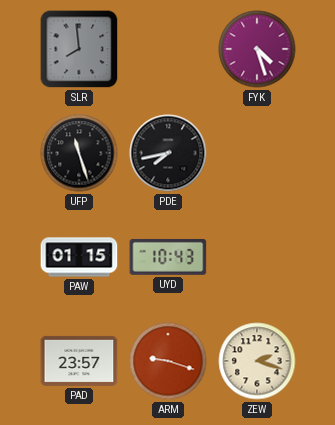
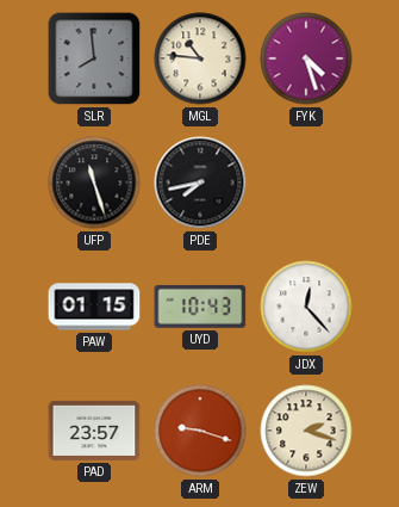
MGL: none -> 10:46
JDX: none -> 12:23
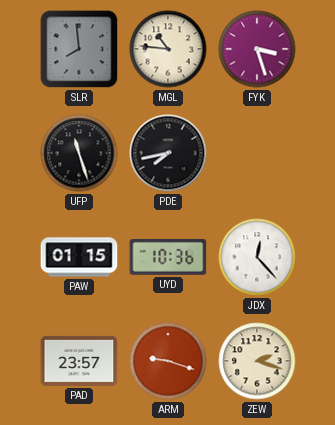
FYK: 4:27 -> 3:27
UYD: 10:43 -> 10:36
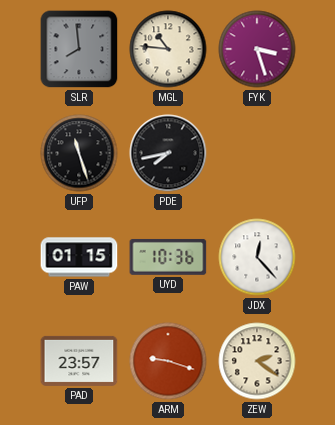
ZEW: 2:18 -> 2:21
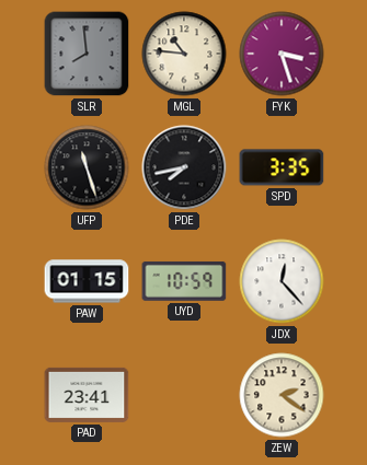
SPD: none -> 3:35
UYD: 10:36 -> 10:59
PAD: 23:57 -> 23:41
ARM: 9:18 -> none
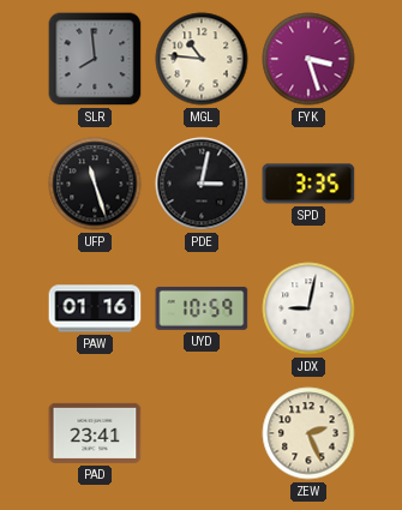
PDE: 7:43 -> 3:02
PAW: 01:15 -> 01:16
JDX: 12:23 -> 9:02
ZEW: 2:21 -> 2:26
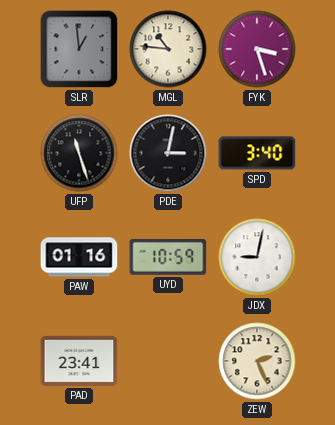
SLR: 7:59 -> 12:59
SPD: 3:35 -> 3:40
